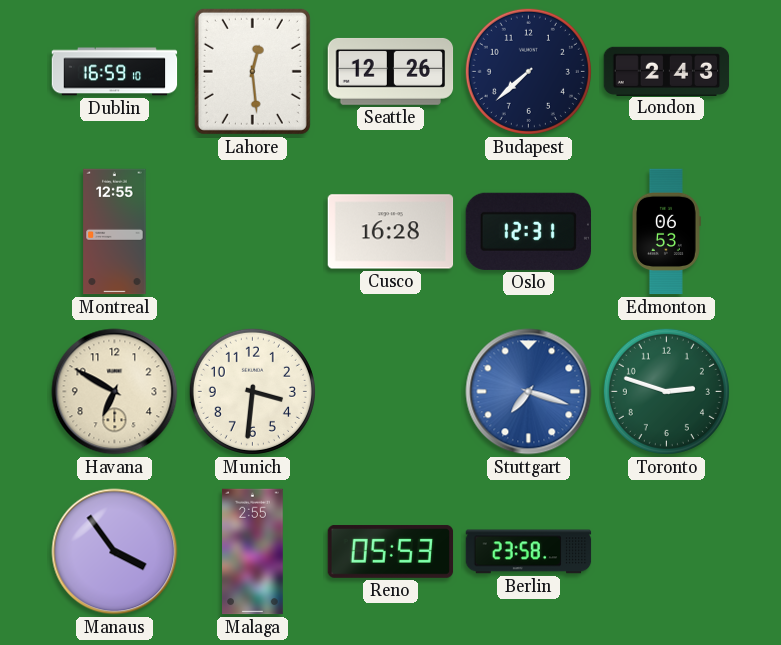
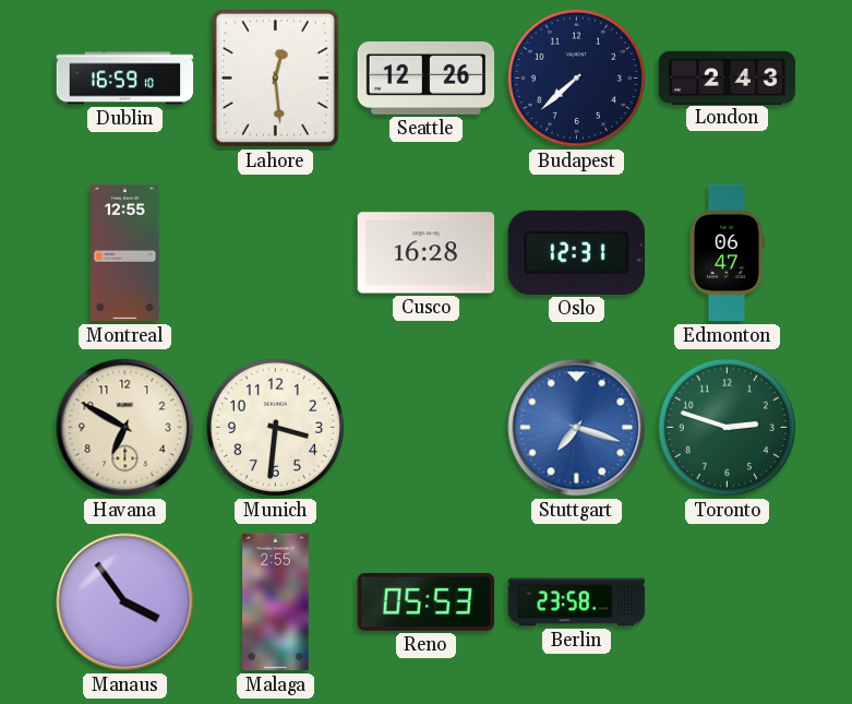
Edmonton: 06:53 -> 06:47
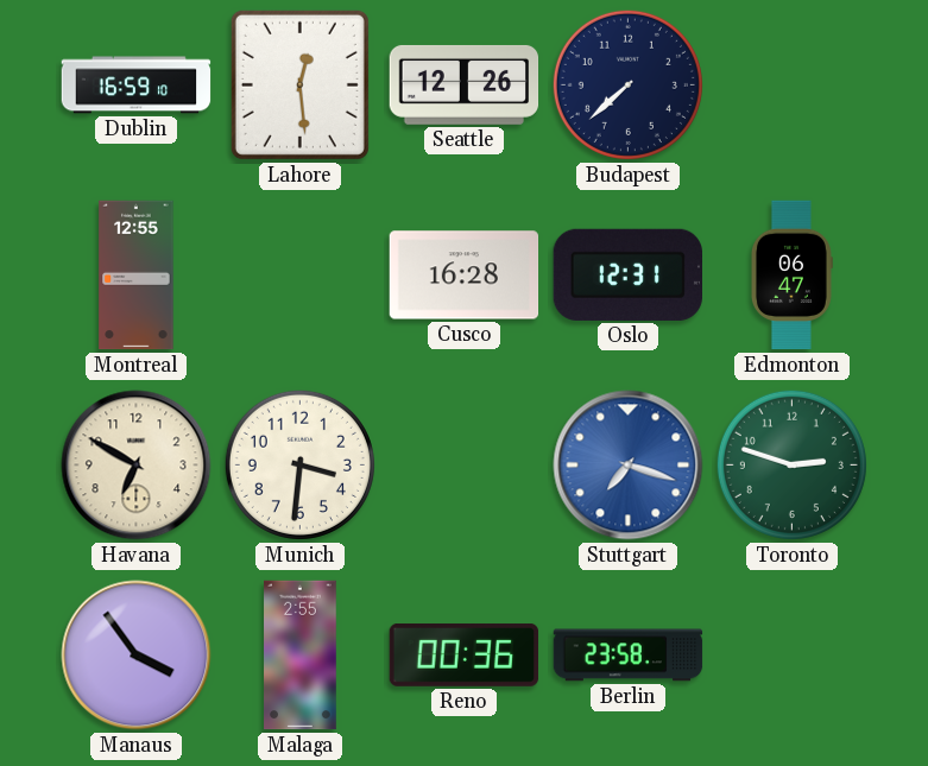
London: 2:43 -> none
Reno: 05:53 -> 00:36
